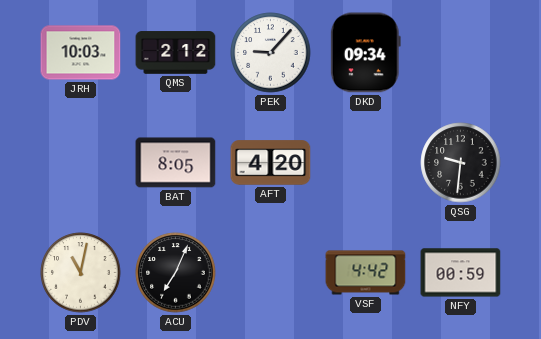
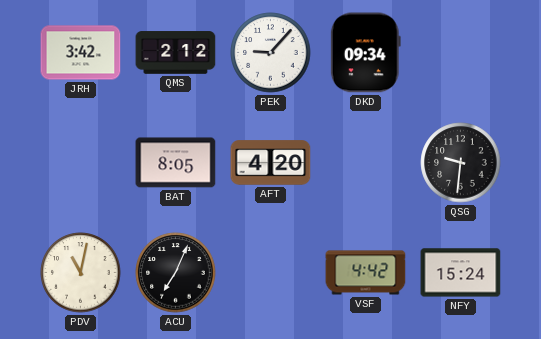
JRH: 10:03 -> 3:42
NFY: 00:59 -> 15:24
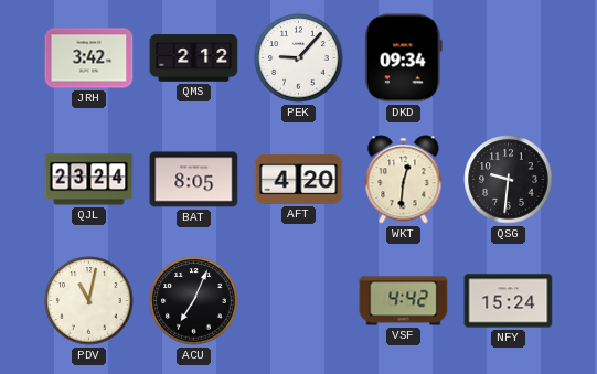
QJL: none -> 23:24
WKT: none -> 12:31
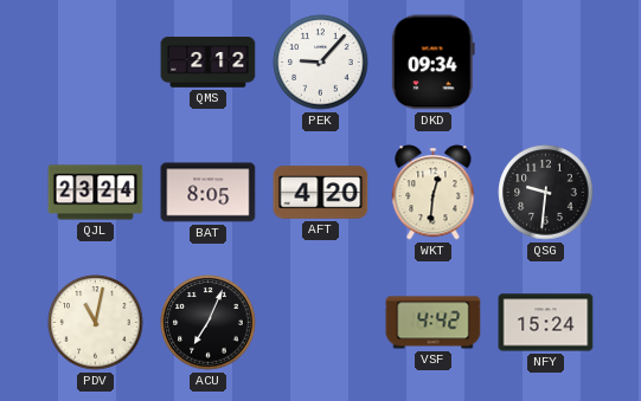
JRH: 3:42 -> none
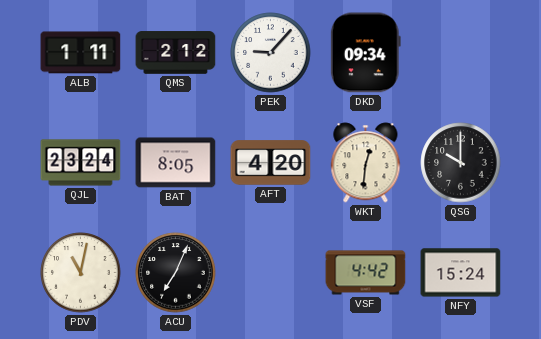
ALB: none -> 1:11
QSG: 9:31 -> 10:00
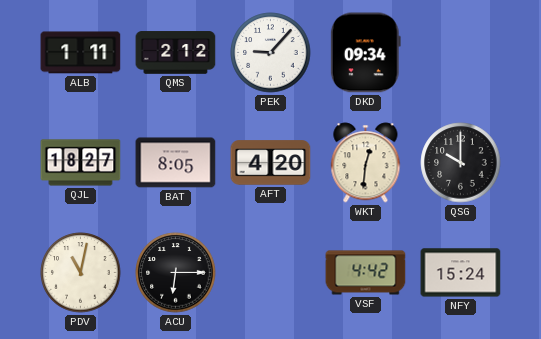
QJL: 23:24 -> 18:27
ACU: 7:04 -> 6:15
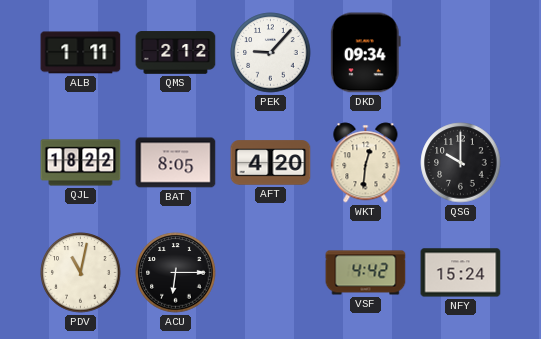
QJL: 18:27 -> 18:22
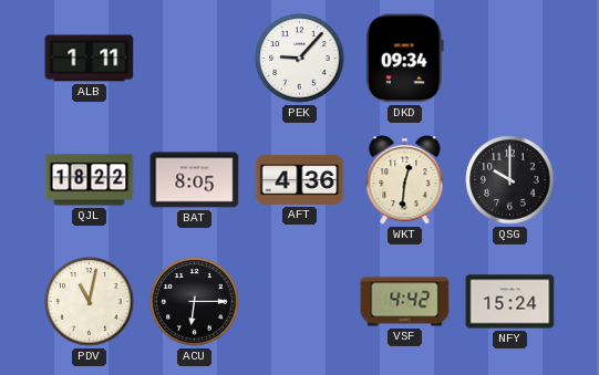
QMS: 2:12 -> none
AFT: 4:20 -> 4:36
